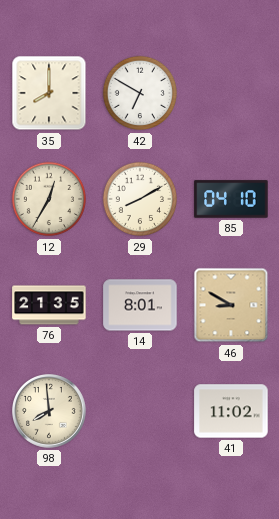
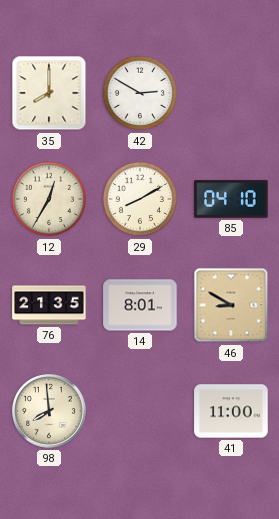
42: 6:50 -> 2:50
41: 11:02 -> 11:00
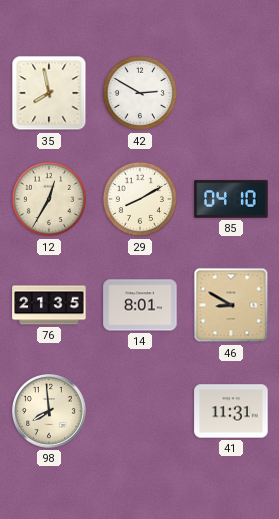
35: 8:00 -> 7:58
41: 11:00 -> 11:31
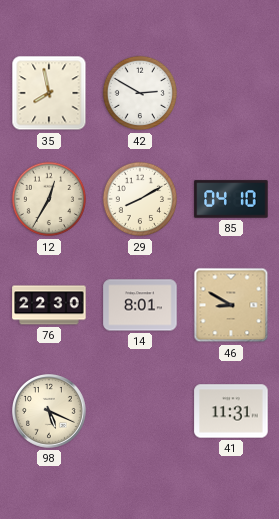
76: 21:35 -> 22:30
98: 7:59 -> 5:19
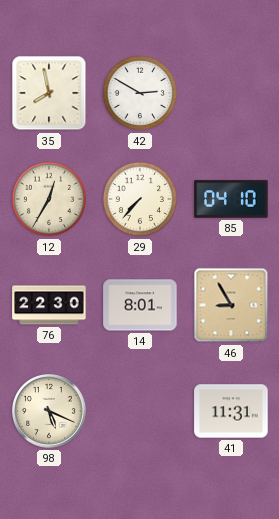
29: 8:10 -> 7:37
46: 8:50 -> 8:55
